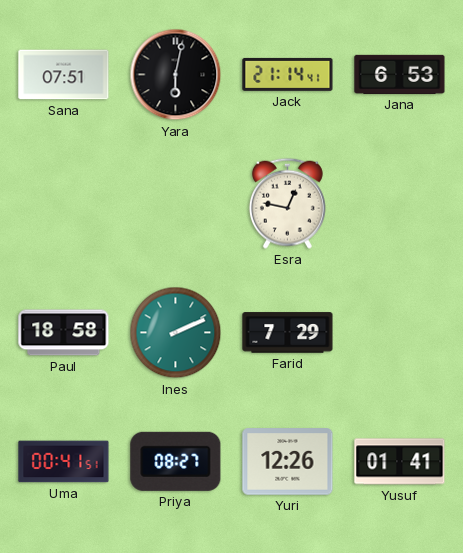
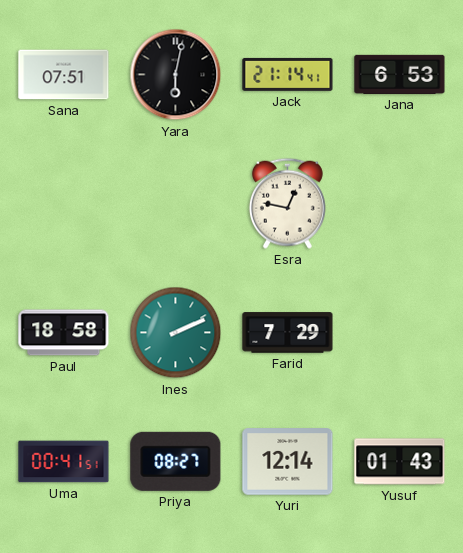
Yuri: 12:26 -> 12:14
Yusuf: 01:41 -> 01:43
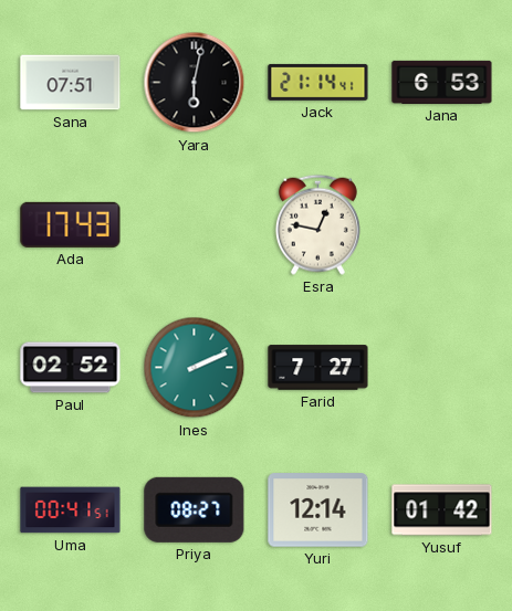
Ada: none -> 17:43
Paul: 18:58 -> 02:52
Farid: 7:29 -> 7:27
Yusuf: 01:43 -> 01:42
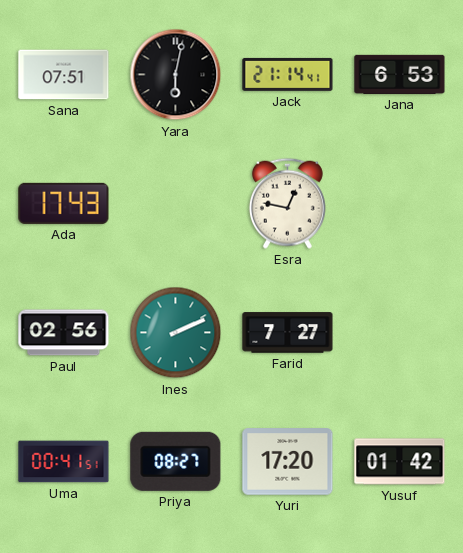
Paul: 02:52 -> 02:56
Yuri: 12:14 -> 17:20
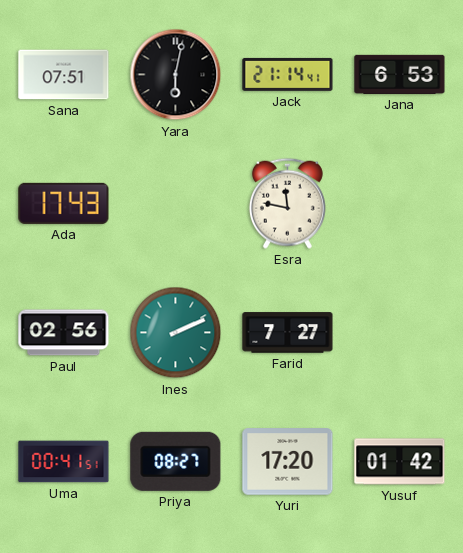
Esra: 12:47 -> 11:47
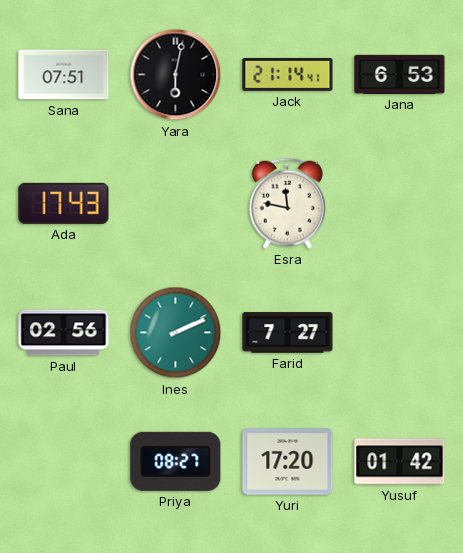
Uma: 00:41 -> none
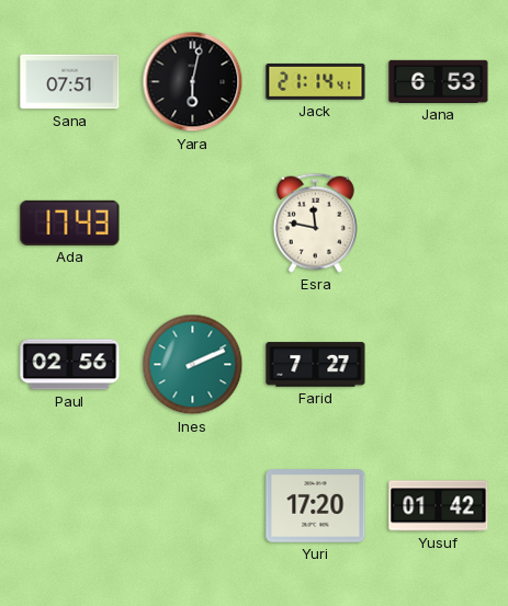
Priya: 08:27 -> none
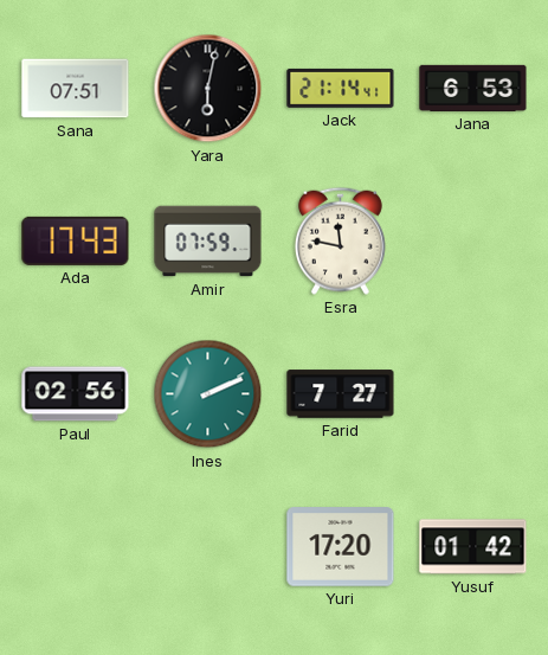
Amir: none -> 07:59
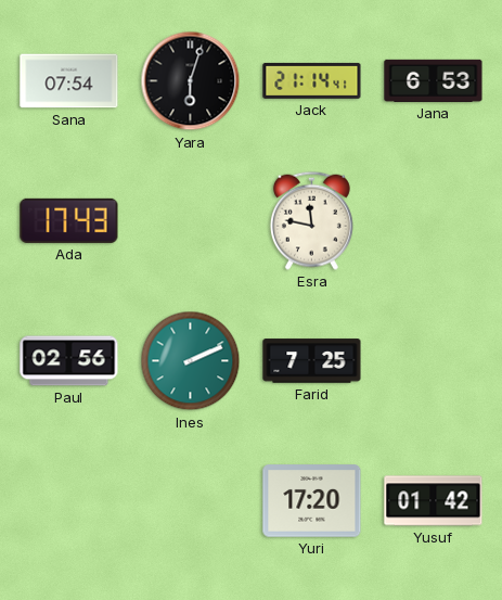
Sana: 07:51 -> 07:54
Yara: 6:02 -> 6:03
Amir: 07:59 -> none
Farid: 7:27 -> 7:25
